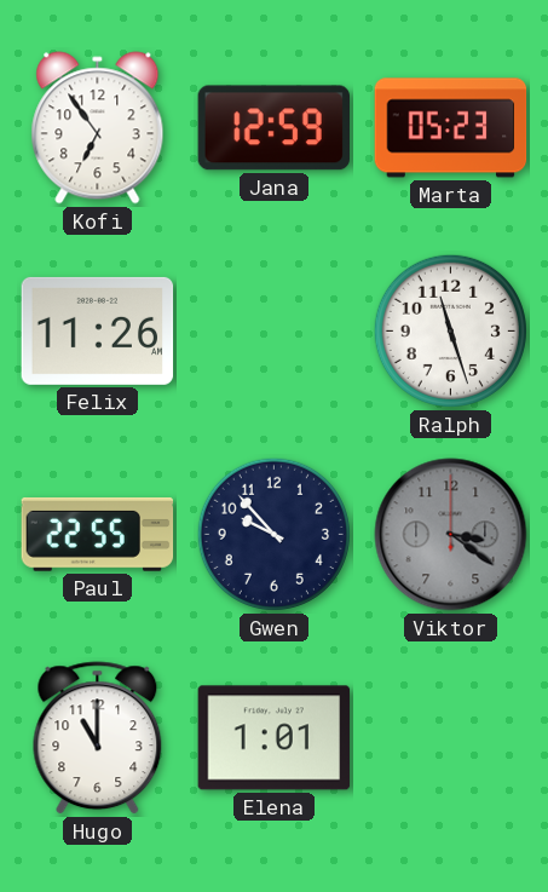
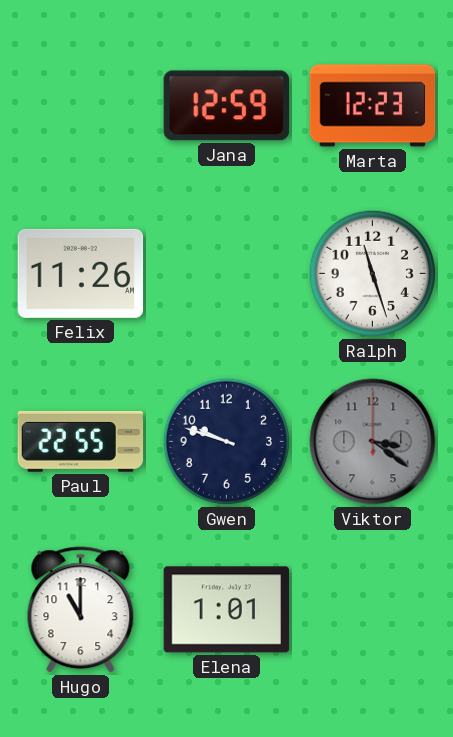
Kofi: 6:54 -> none
Marta: 05:23 -> 12:23
Gwen: 9:53 -> 9:48
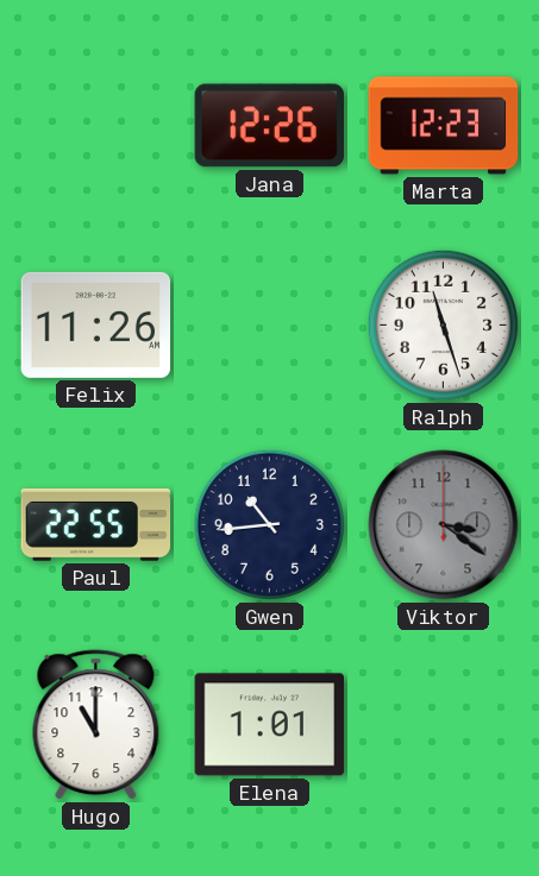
Jana: 12:59 -> 12:26
Gwen: 9:48 -> 10:44
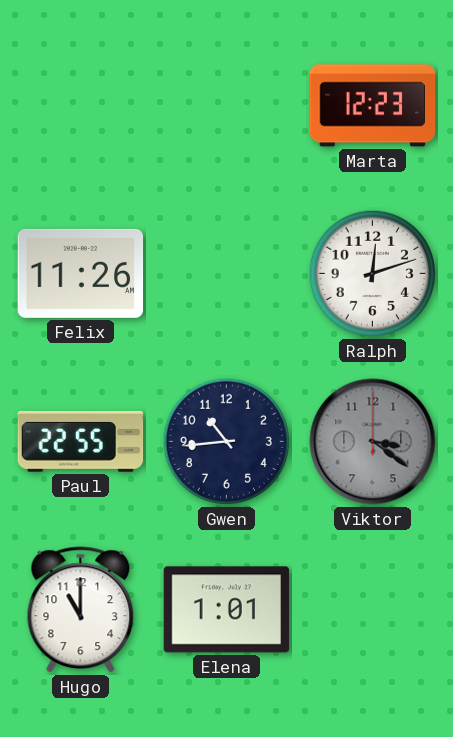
Jana: 12:26 -> none
Ralph: 11:27 -> 12:12
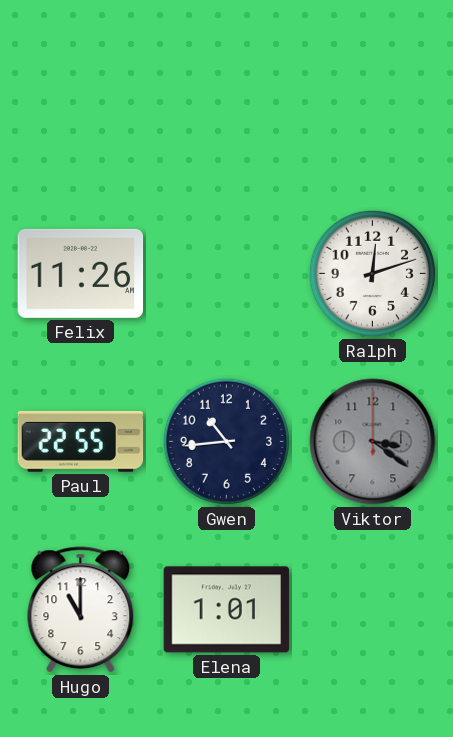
Marta: 12:23 -> none
